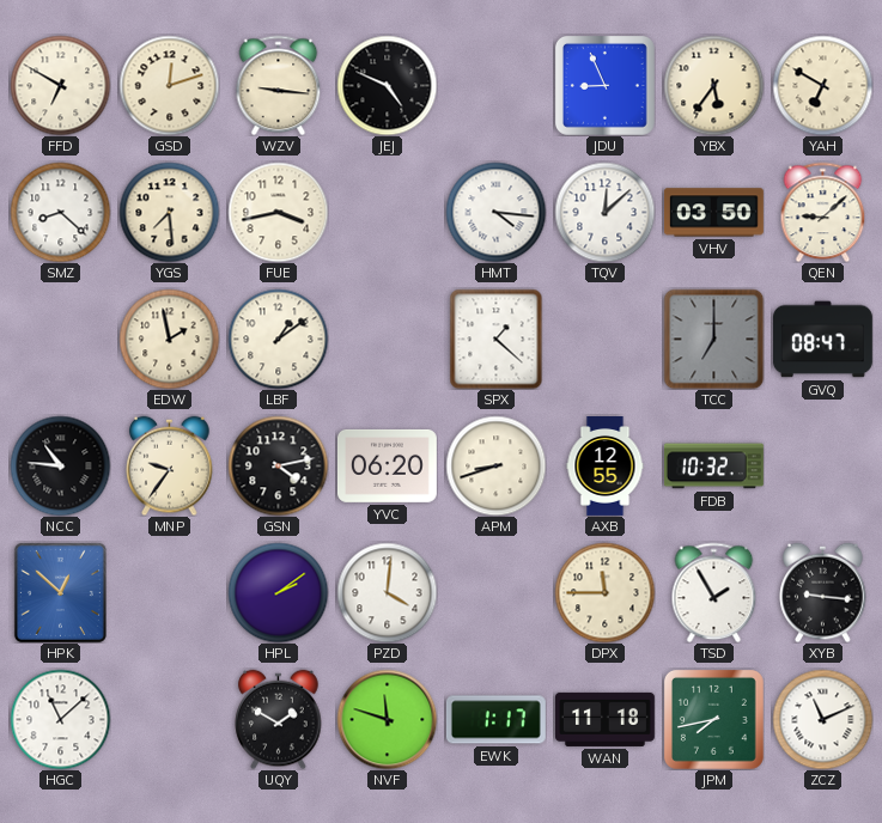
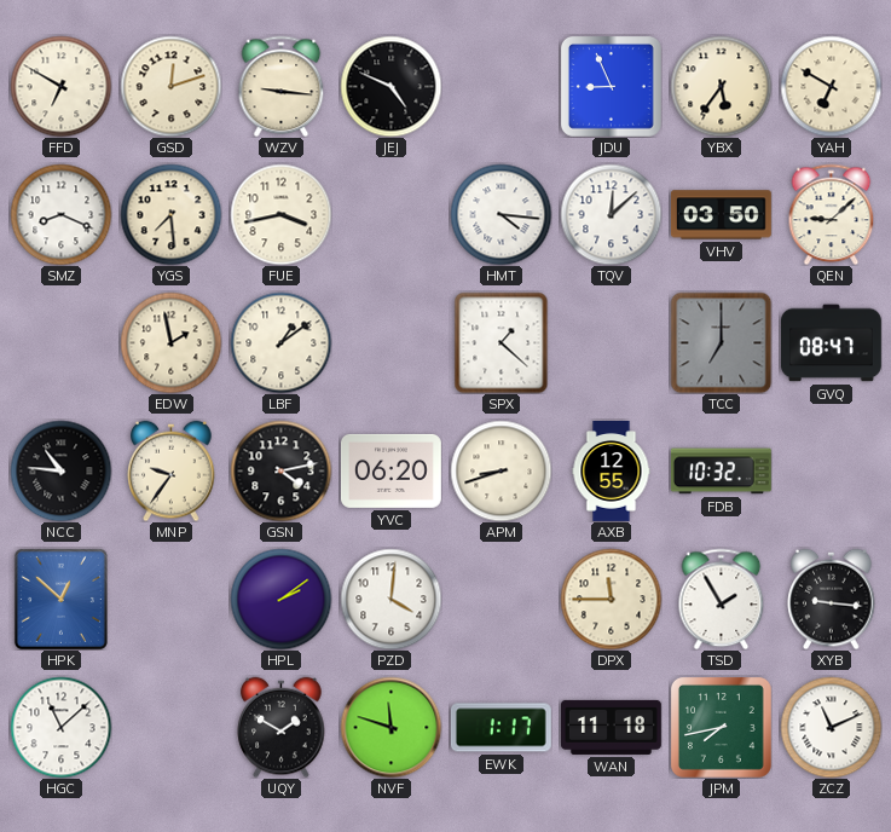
SMZ: 8:22 -> 8:19
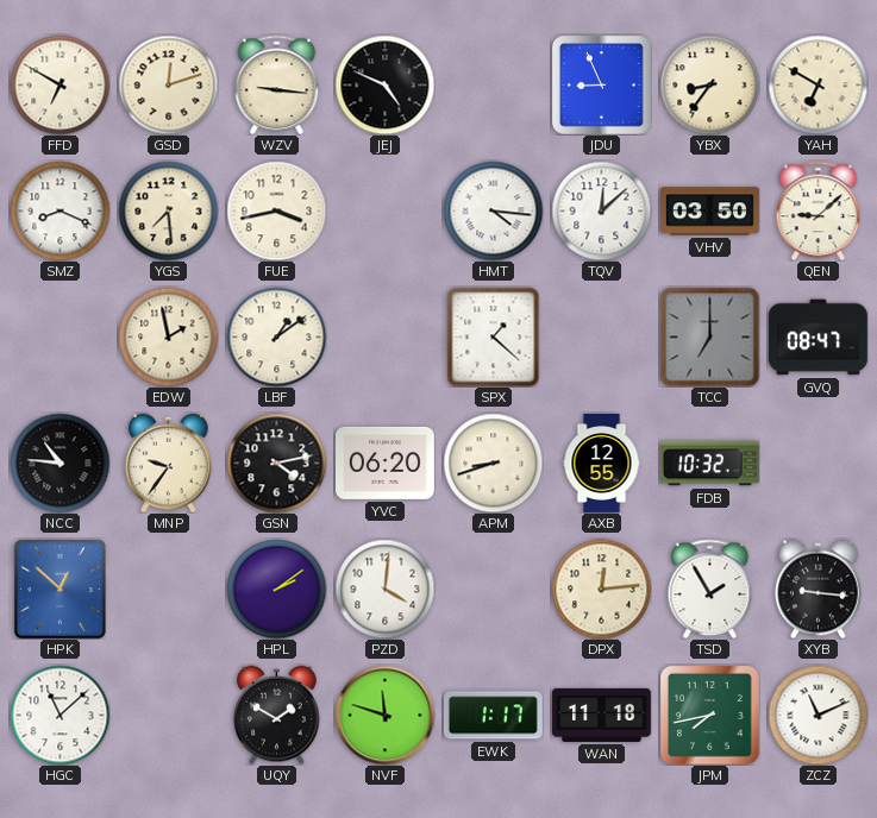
YBX: 5:36 -> 8:36
DPX: 11:45 -> 12:14
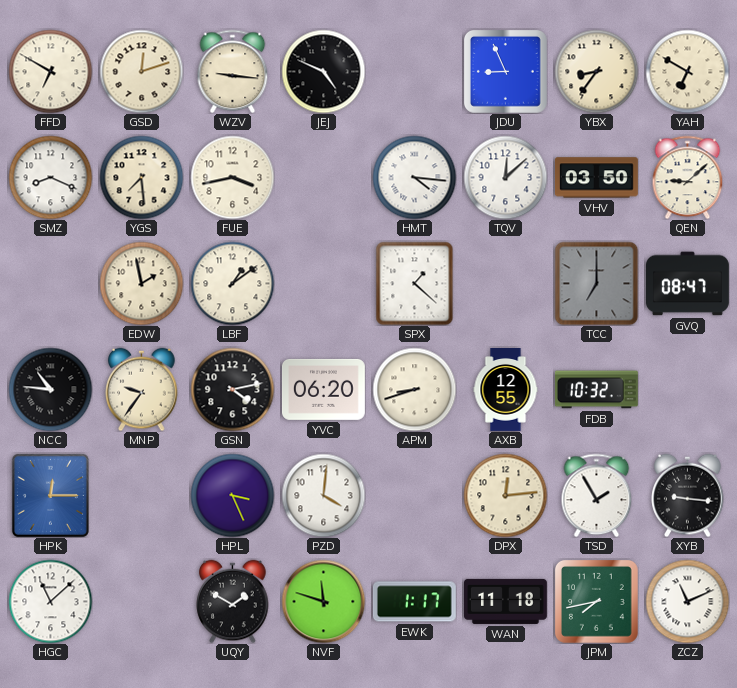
HPK: 12:52 -> 12:15
HPL: 2:09 -> 3:26
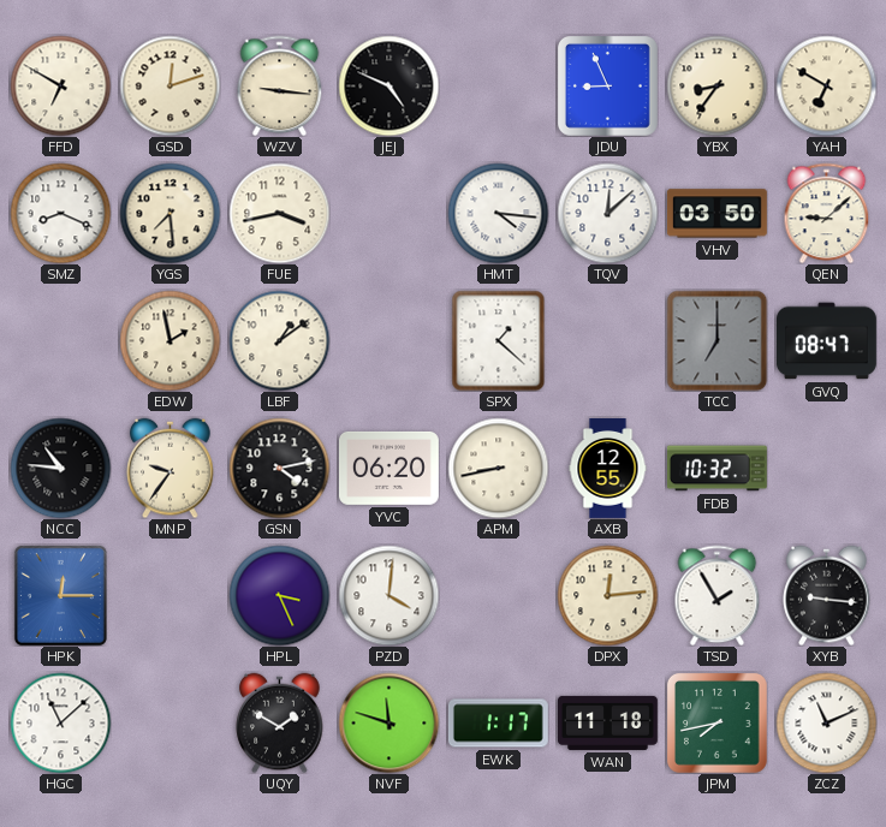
APM: 8:42 -> 8:43
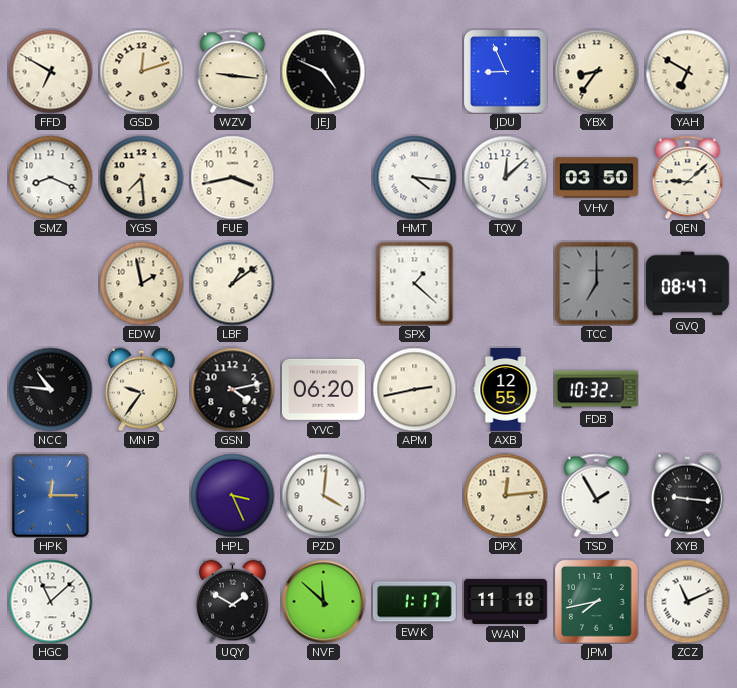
APM: 8:43 -> 2:43
NVF: 11:48 -> 11:52
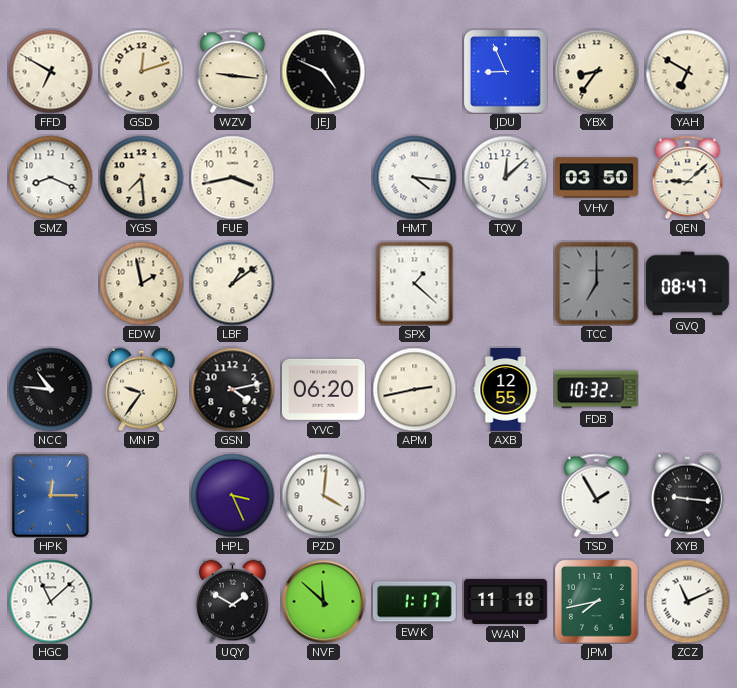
DPX: 12:14 -> none
